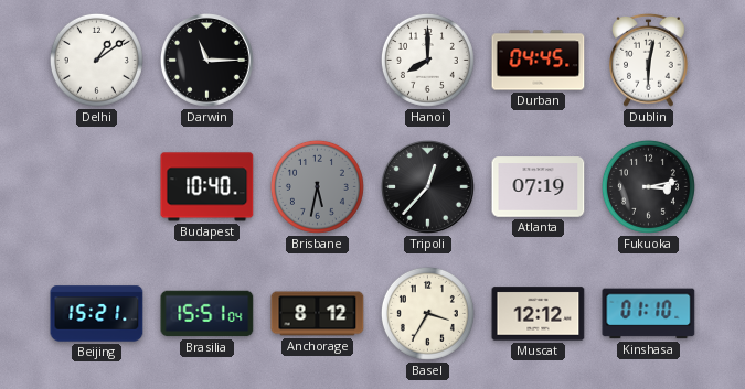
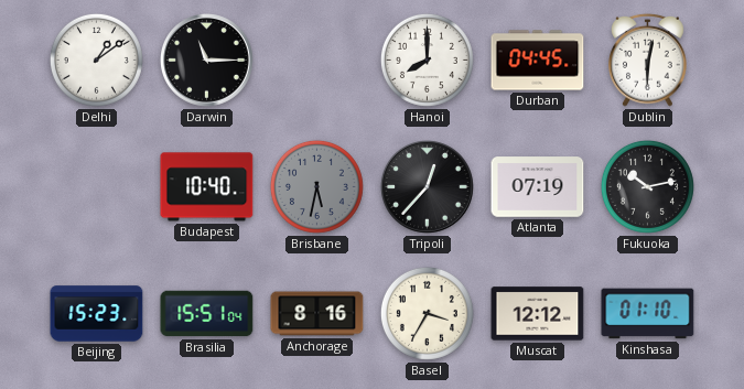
Fukuoka: 3:13 -> 10:13
Beijing: 15:21 -> 15:23
Anchorage: 8:12 -> 8:16
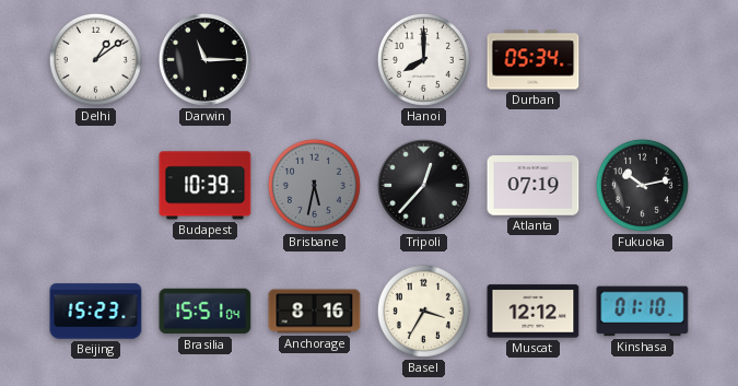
Durban: 04:45 -> 05:34
Dublin: 6:02 -> none
Budapest: 10:40 -> 10:39
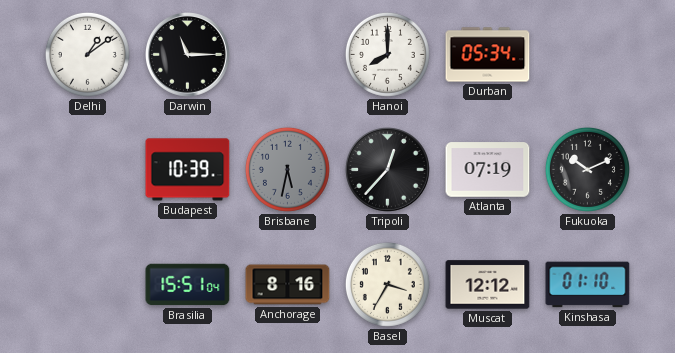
Fukuoka: 10:13 -> 10:11
Beijing: 15:23 -> none
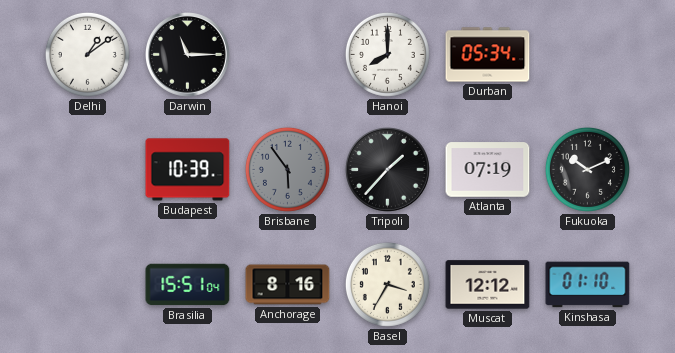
Brisbane: 5:32 -> 5:54
Tripoli: 12:37 -> 1:37
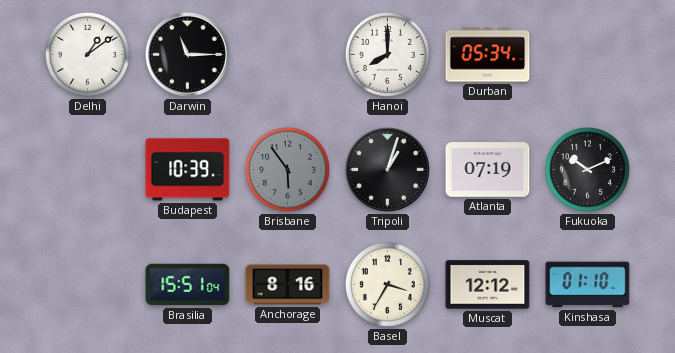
Tripoli: 1:37 -> 1:03
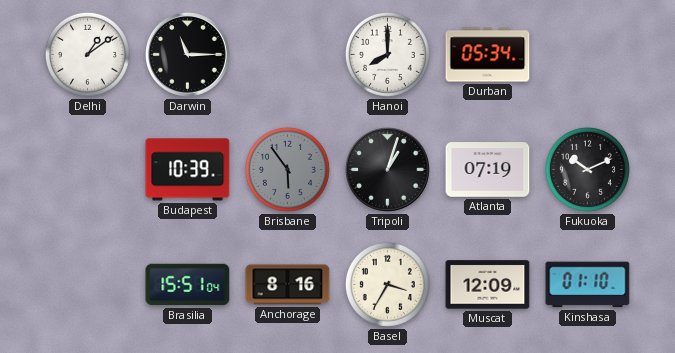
Muscat: 12:12 -> 12:09
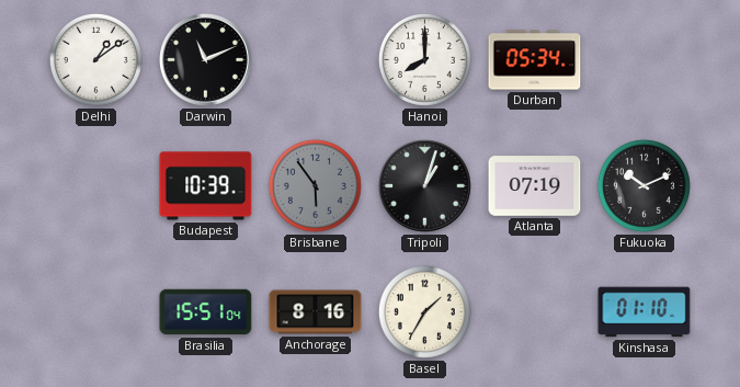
Darwin: 11:15 -> 11:11
Basel: 3:35 -> 1:35
Muscat: 12:09 -> none
